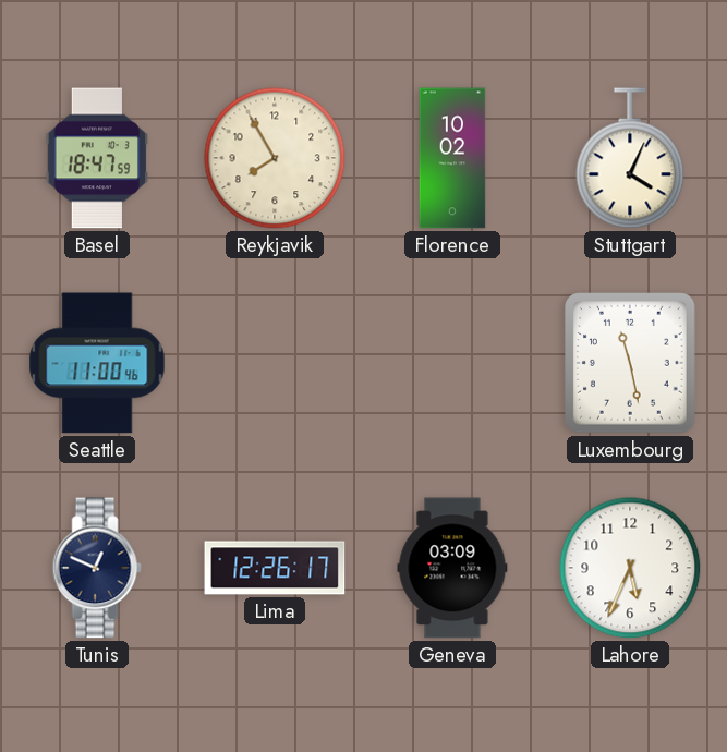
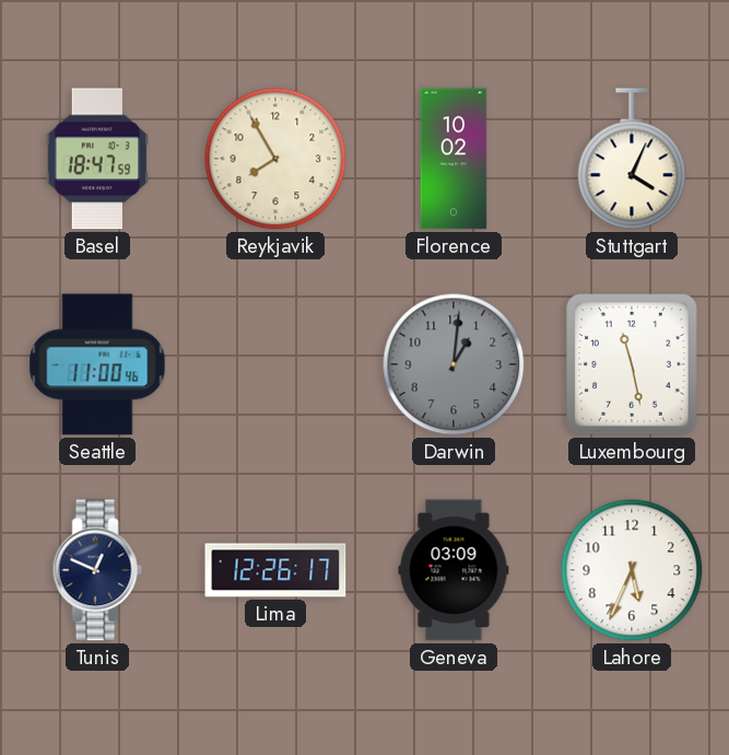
Darwin: none -> 1:01
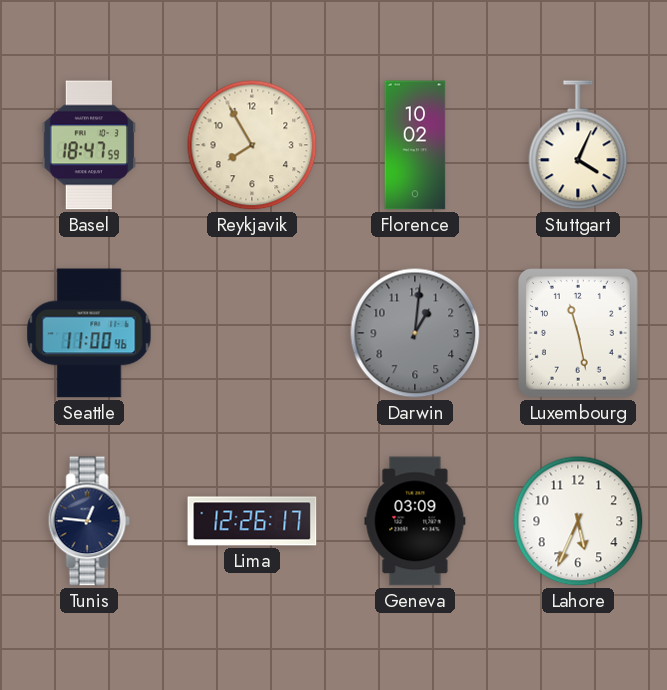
Tunis: 12:49 -> 12:46
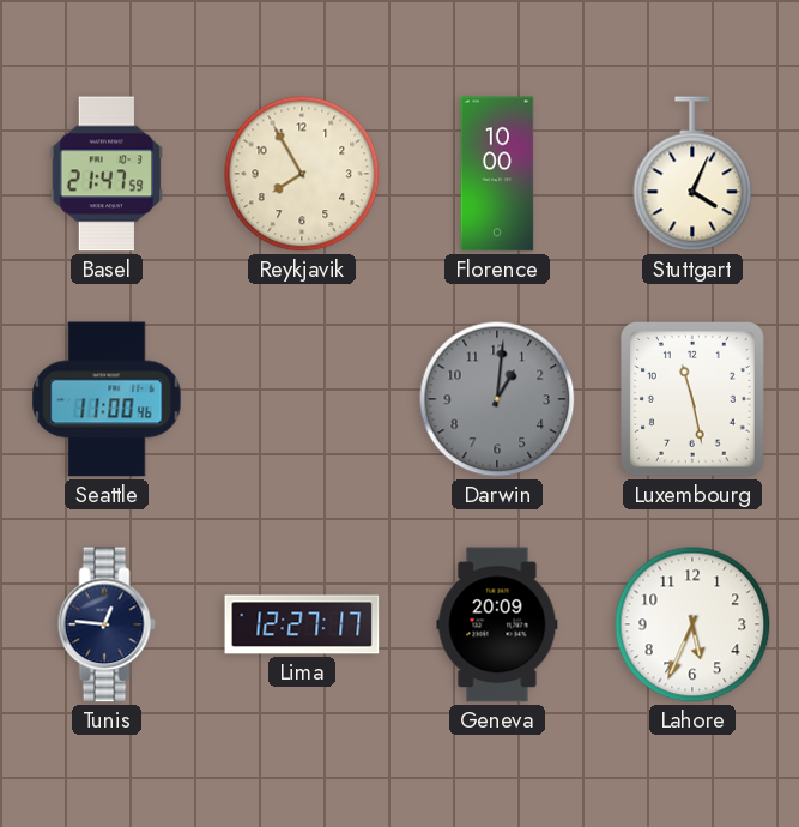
Basel: 18:47 -> 21:47
Florence: 10:02 -> 10:00
Lima: 12:26 -> 12:27
Geneva: 03:09 -> 20:09
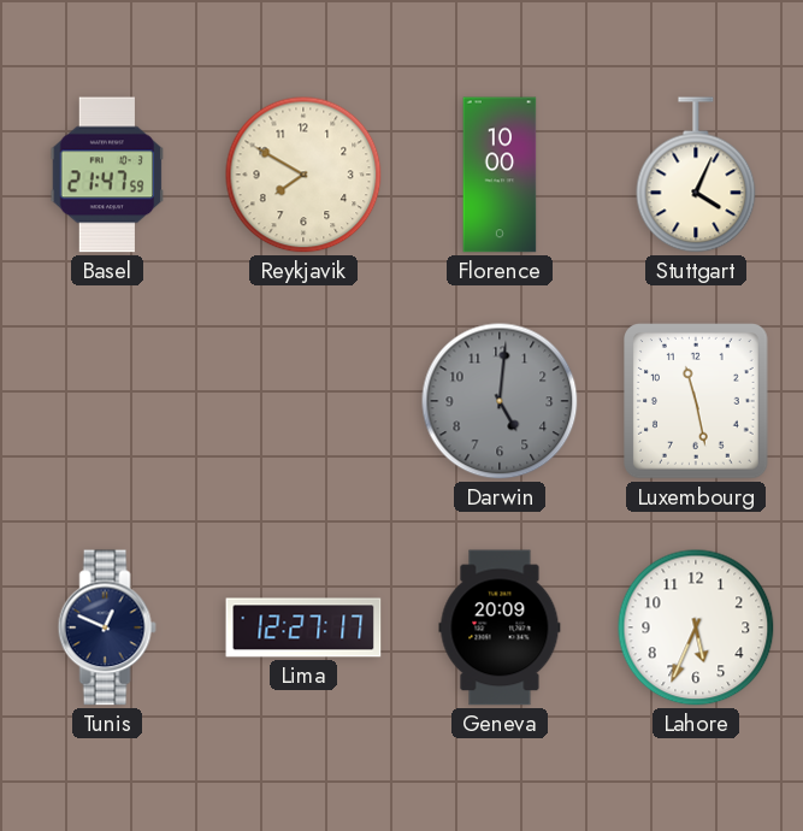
Reykjavik: 7:55 -> 7:50
Seattle: 11:00 -> none
Darwin: 1:01 -> 5:01
Tunis: 12:46 -> 12:49
